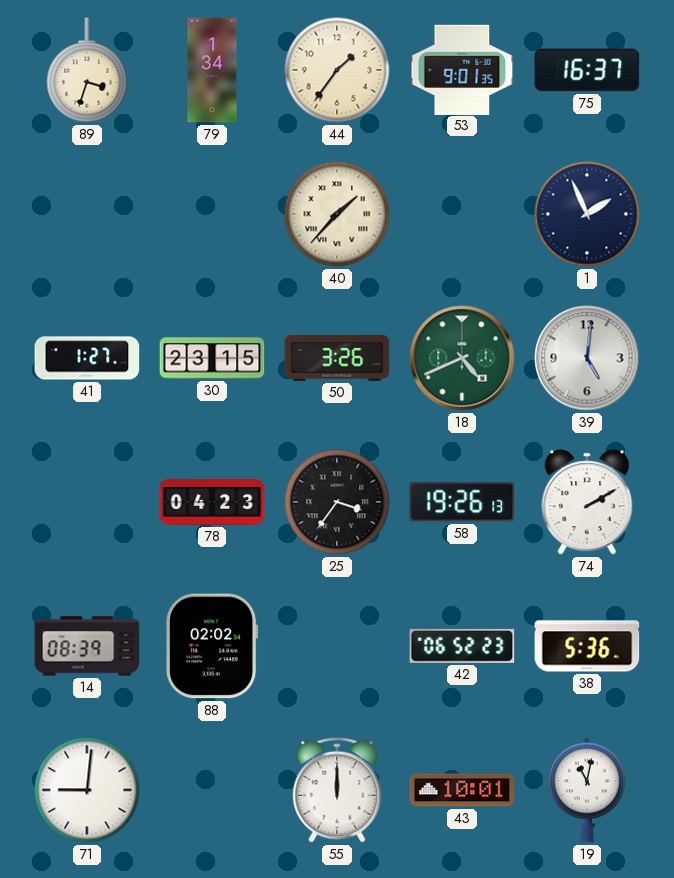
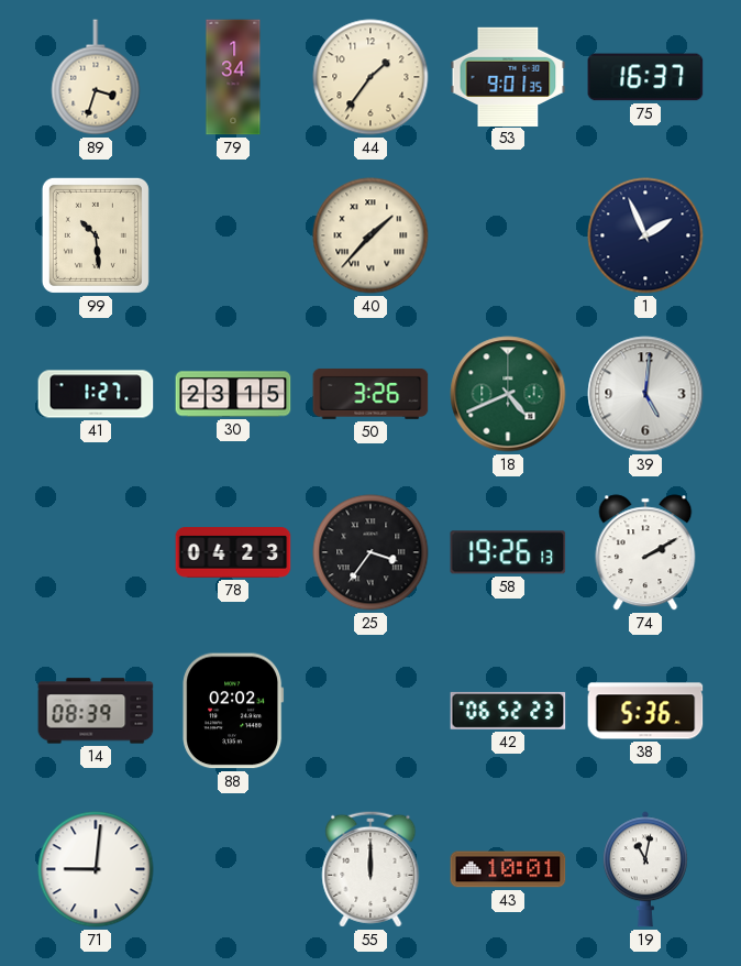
99: none -> 10:29
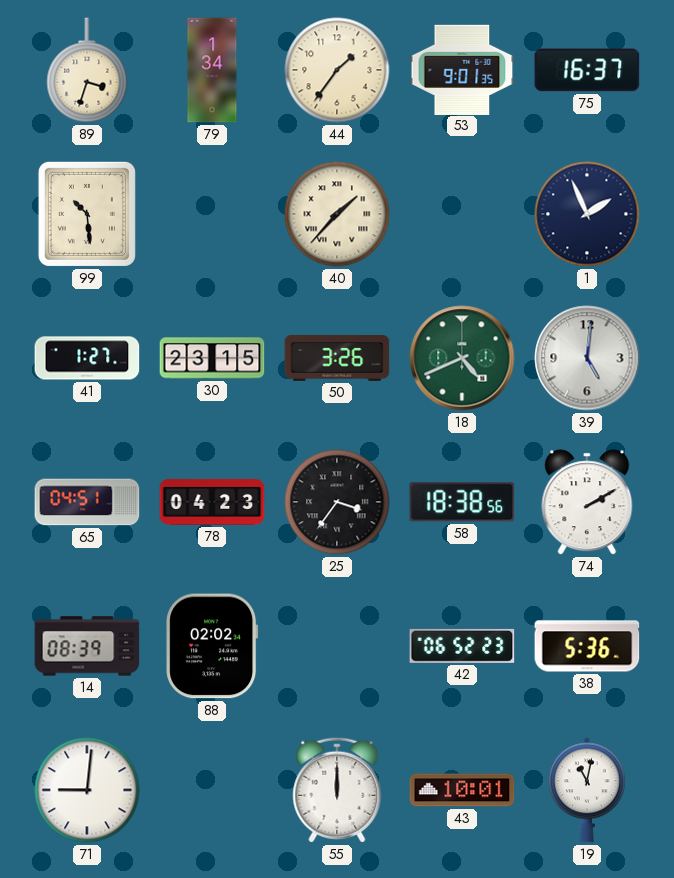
65: none -> 04:51
58: 19:26 -> 18:38
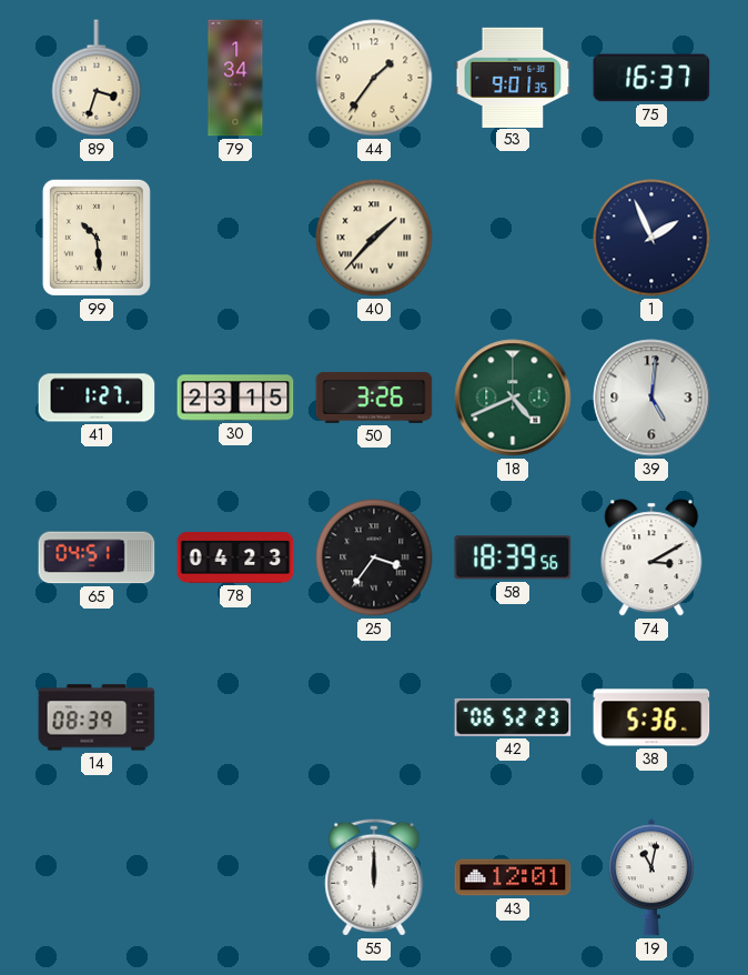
58: 18:38 -> 18:39
74: 2:10 -> 3:10
88: 02:02 -> none
71: 9:01 -> none
43: 10:01 -> 12:01
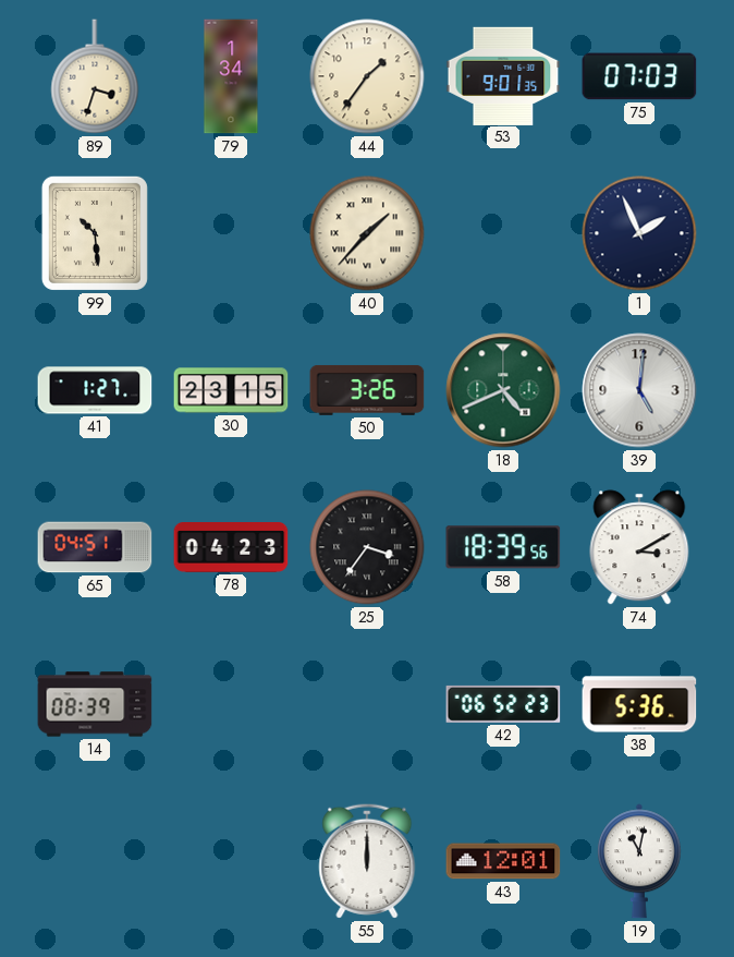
75: 16:37 -> 07:03
